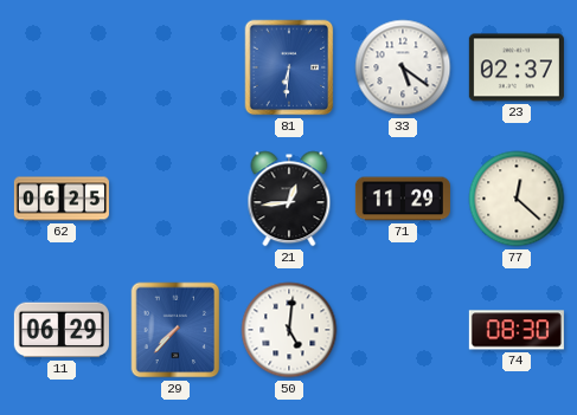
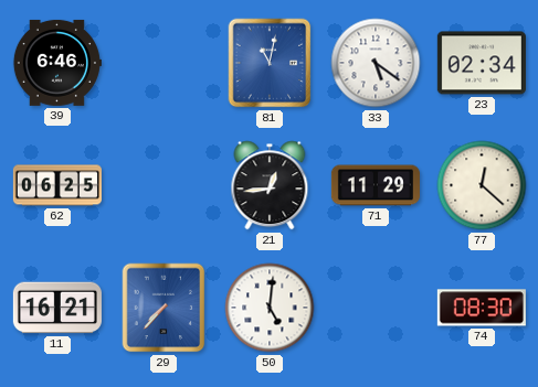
39: none -> 6:46
81: 6:31 -> 11:02
23: 02:37 -> 02:34
11: 06:29 -> 16:21
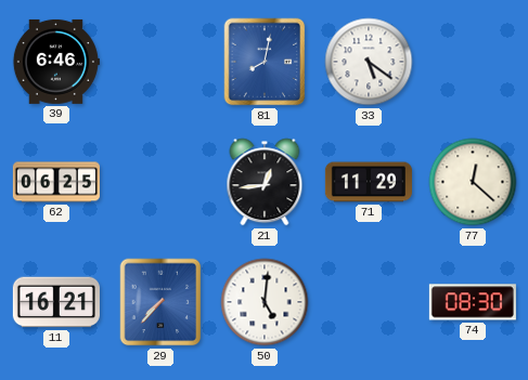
81: 11:02 -> 8:02
23: 02:34 -> none
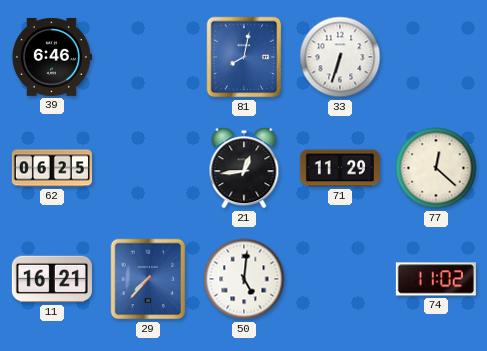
33: 5:21 -> 6:33
74: 08:30 -> 11:02
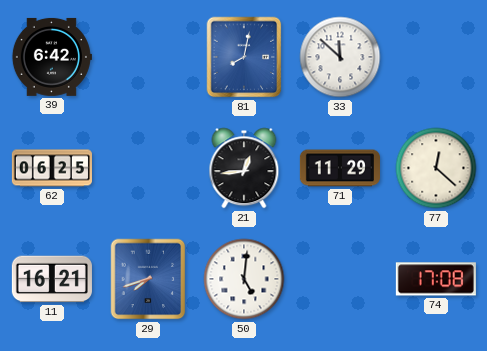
39: 6:46 -> 6:42
33: 6:33 -> 11:52
29: 7:37 -> 7:42
74: 11:02 -> 17:08
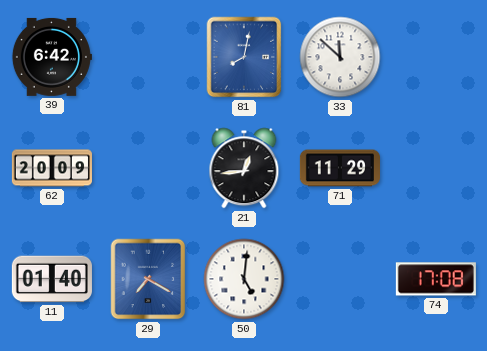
62: 06:25 -> 20:09
77: 12:22 -> none
11: 16:21 -> 01:40
29: 7:42 -> 7:20
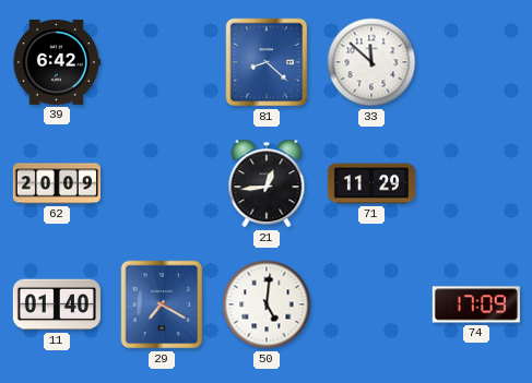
81: 8:02 -> 8:22
74: 17:08 -> 17:09
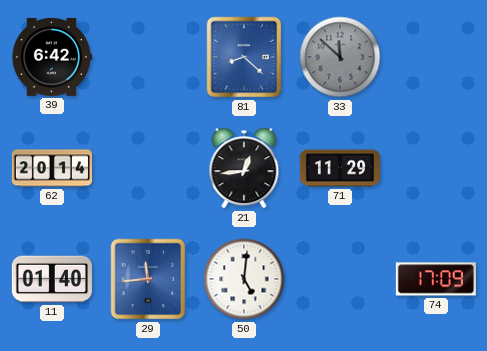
33 dial: white -> grey
62: 20:09 -> 20:14
29: 7:20 -> 11:44
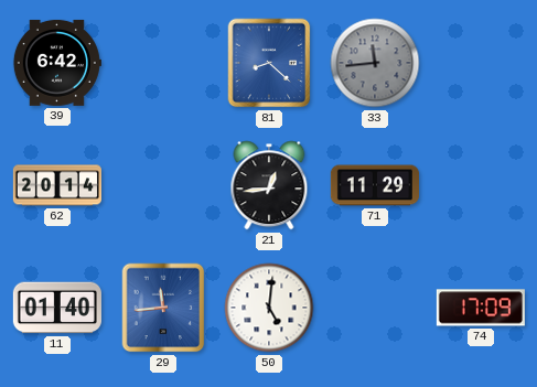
33: 11:52 -> 11:44
